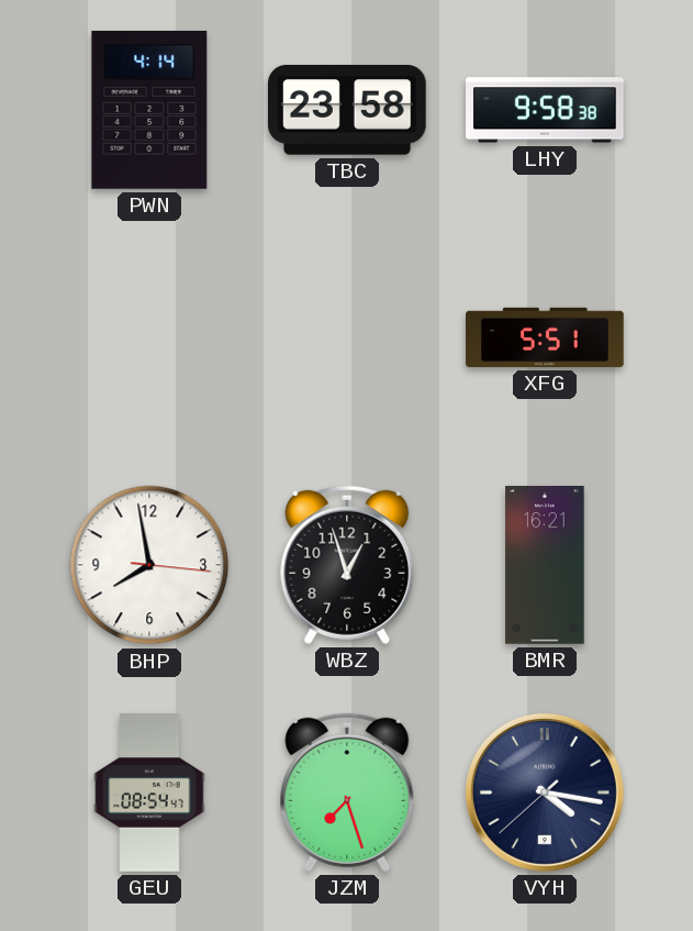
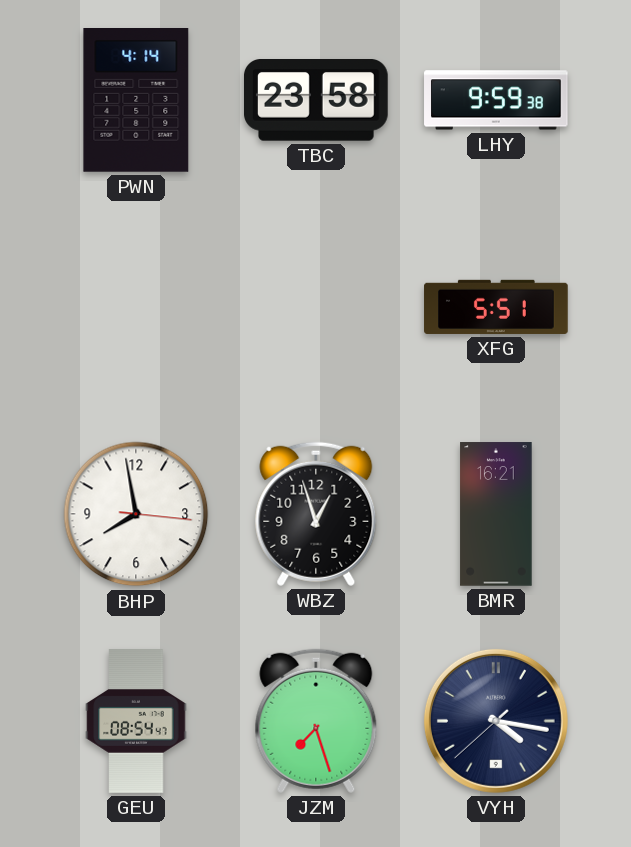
LHY: 9:58 -> 9:59
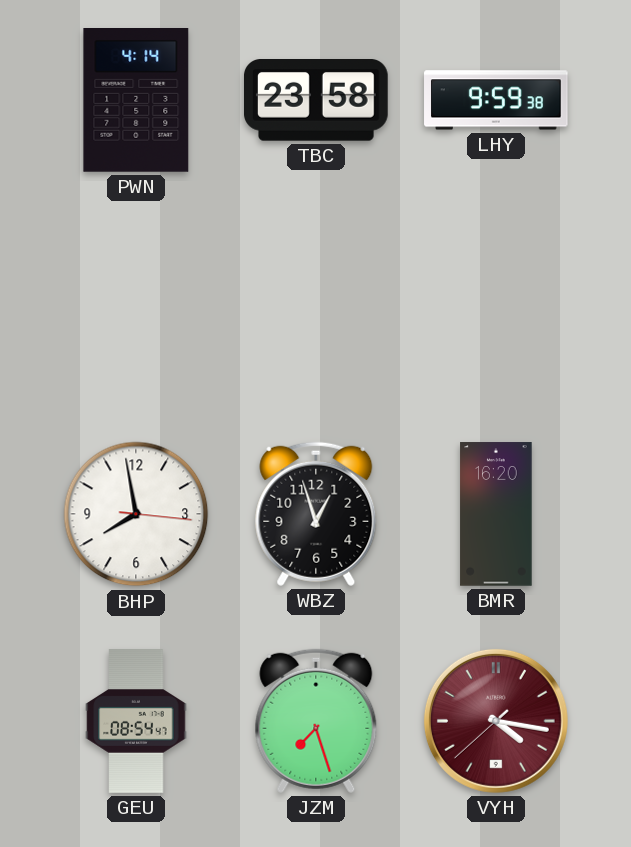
XFG: 5:51 -> none
BMR: 16:21 -> 16:20
VYH dial: navy -> burgundy
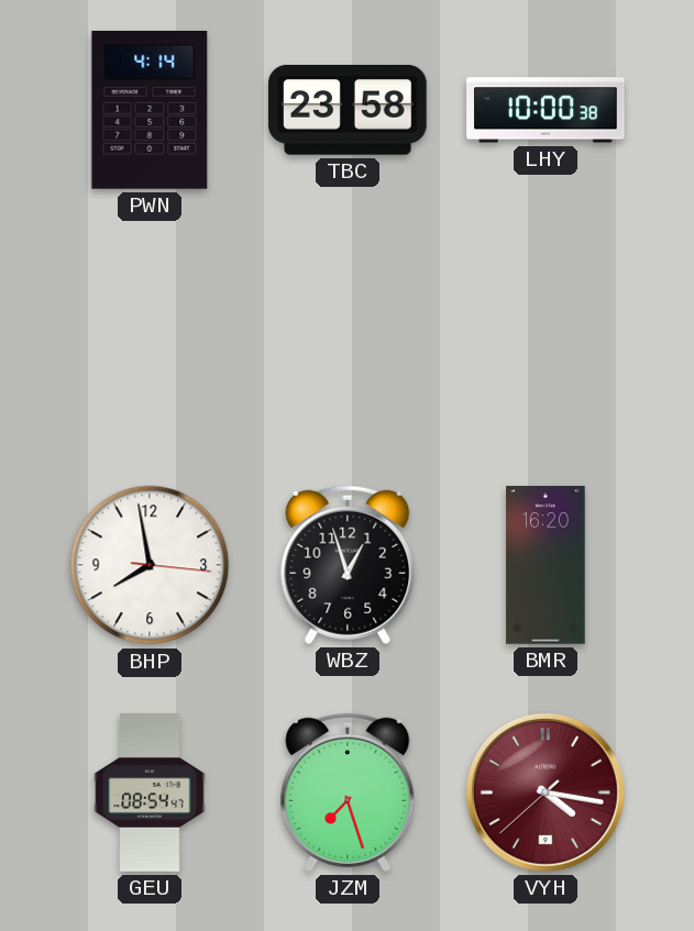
LHY: 9:59 -> 10:00
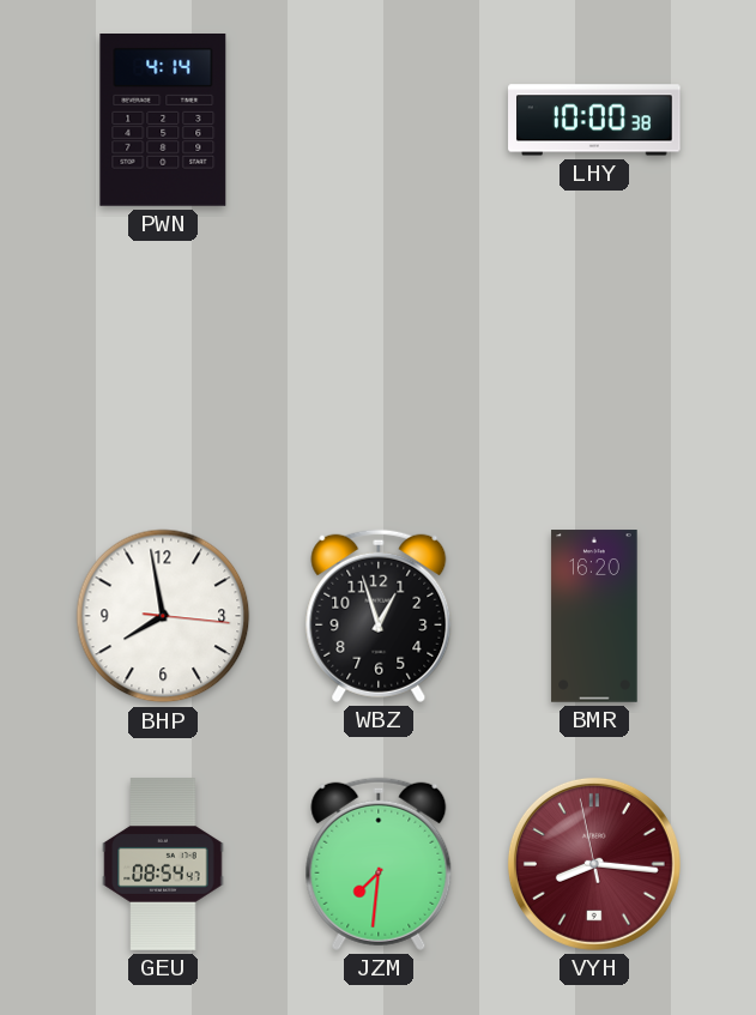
TBC: 23:58 -> none
JZM: 7:27 -> 7:31
VYH: 4:16 -> 8:15
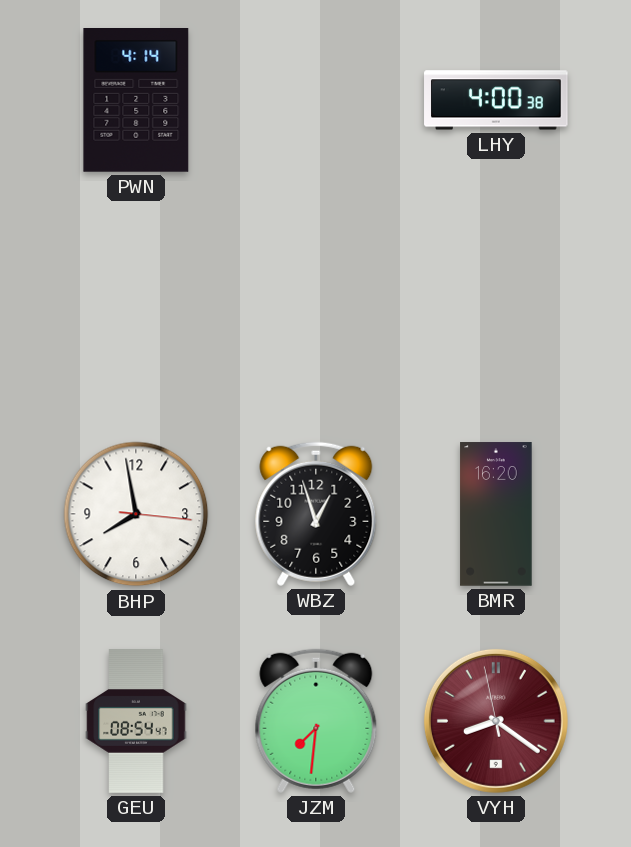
LHY: 10:00 -> 4:00
VYH: 8:15 -> 8:20
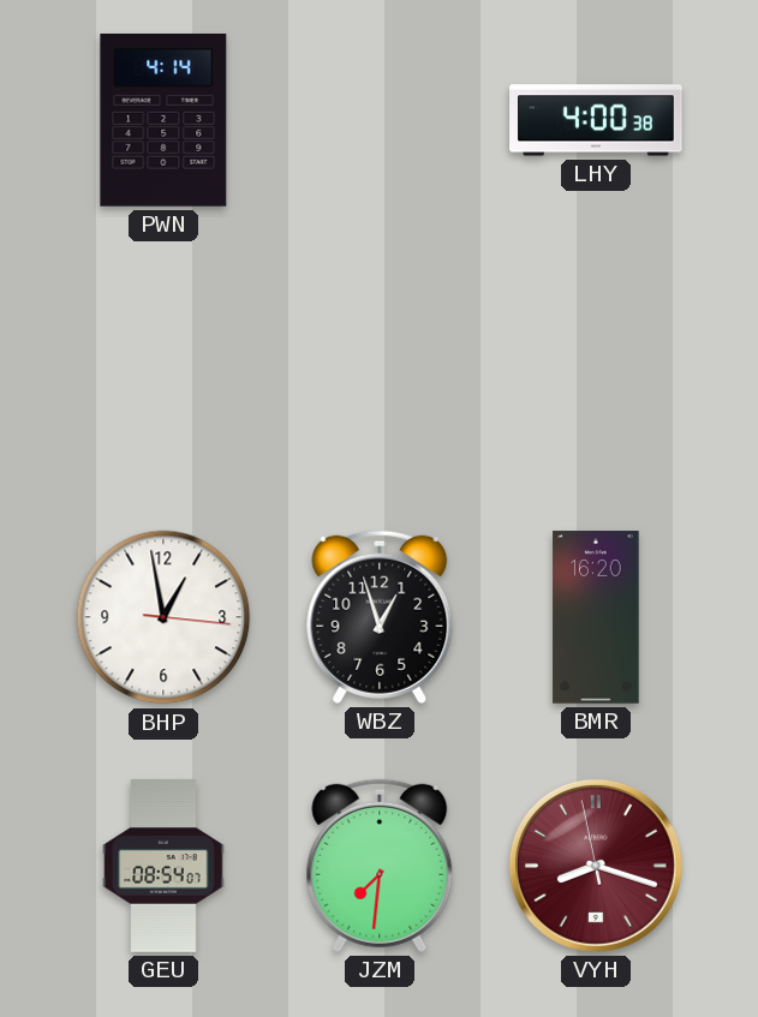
BHP: 7:58 -> 12:58
GEU: 08:54:47 -> 08:54:07
VYH: 8:20 -> 8:17
